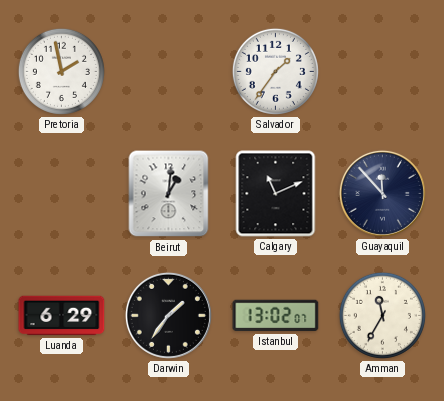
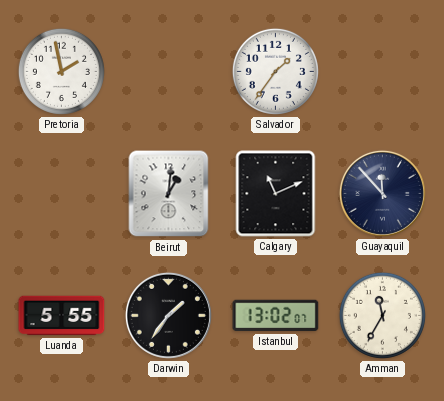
Luanda: 6:29 -> 5:55
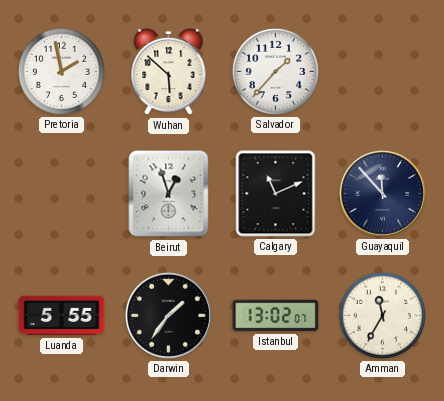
Wuhan: none -> 5:52
Salvador: 1:36 -> 1:37
Beirut: 1:01 -> 12:57
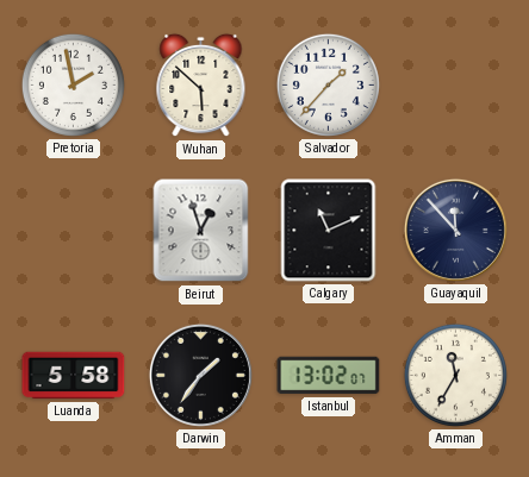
Luanda: 5:55 -> 5:58
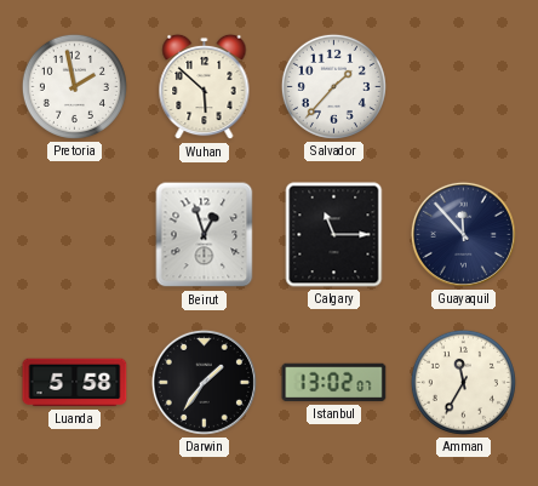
Calgary: 11:11 -> 11:15
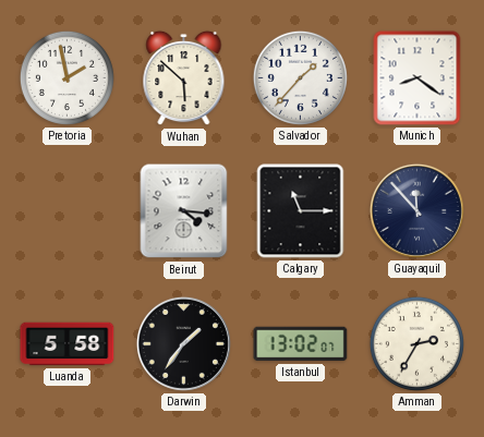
Munich: none -> 8:21
Beirut: 12:57 -> 4:16
Amman: 11:35 -> 2:35
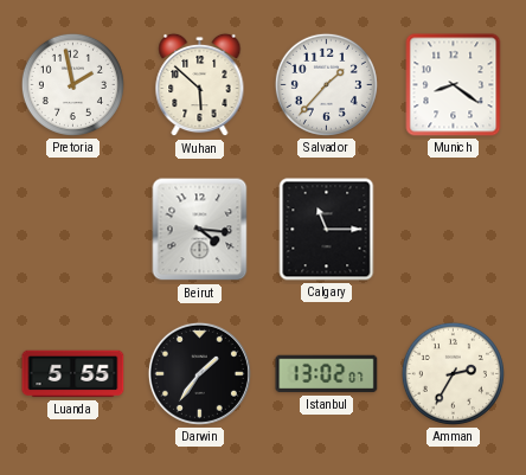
Guayaquil: 11:53 -> none
Luanda: 5:58 -> 5:55
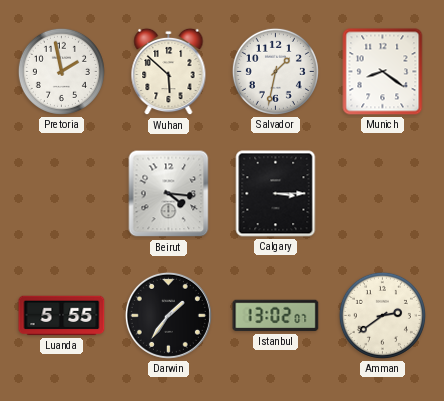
Salvador: 1:37 -> 1:32
Calgary: 11:15 -> 3:15
Amman: 2:35 -> 2:39
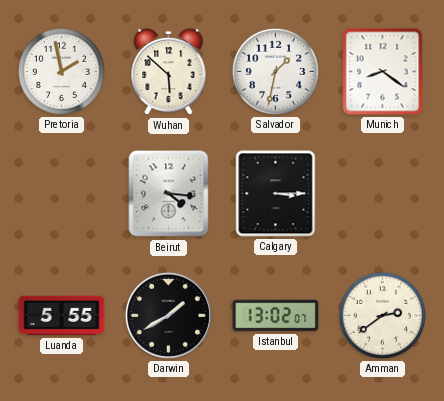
Darwin: 1:36 -> 1:40
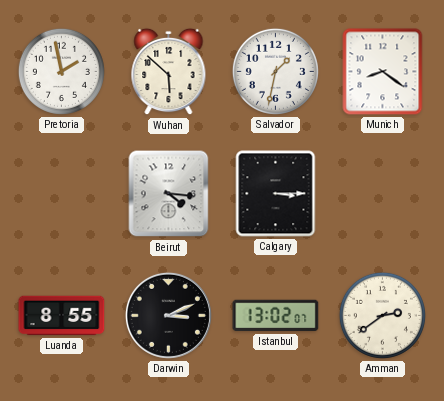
Luanda: 5:55 -> 8:55
Darwin: 1:40 -> 3:11
